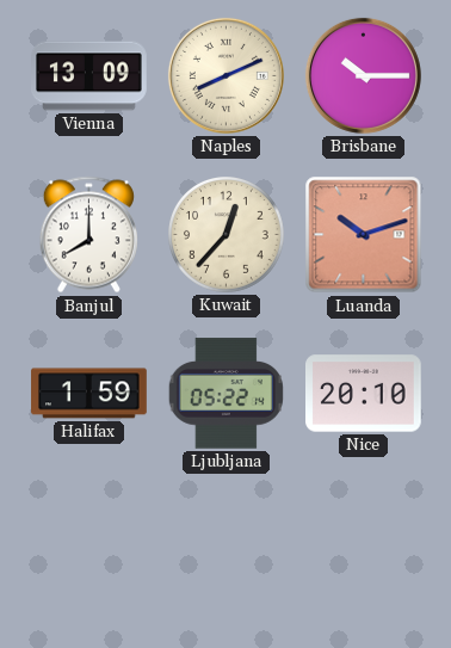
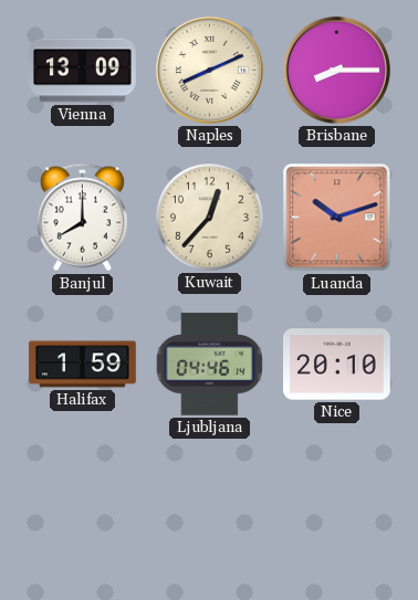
Brisbane: 10:15 -> 8:15
Ljubljana: 05:22 -> 04:46
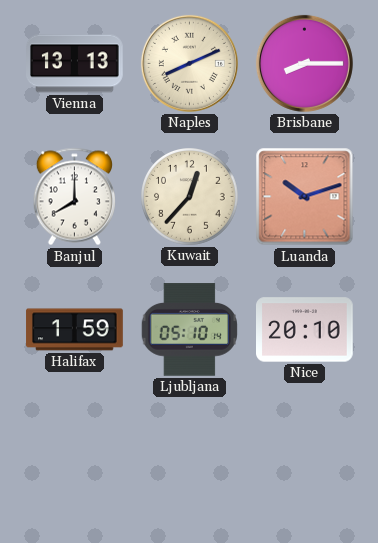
Vienna: 13:09 -> 13:13
Ljubljana: 04:46 -> 05:10
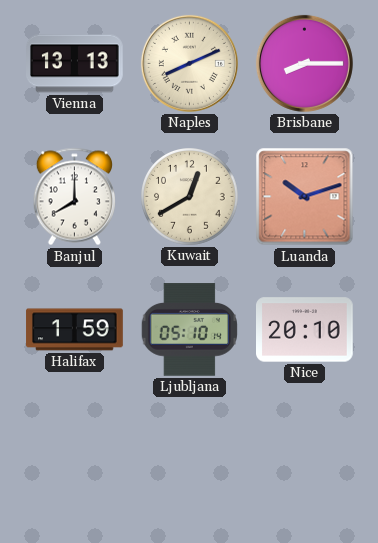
Kuwait: 12:37 -> 12:40
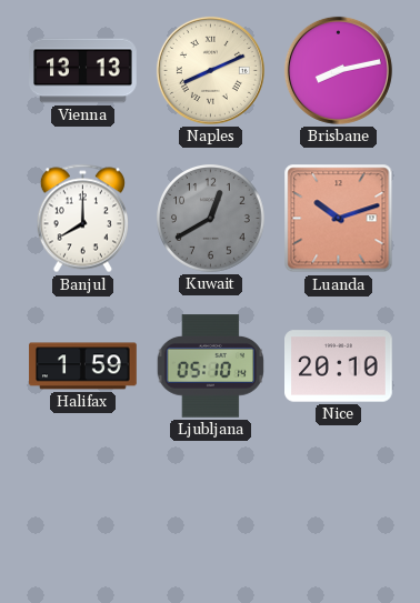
Brisbane: 8:15 -> 8:13
Kuwait dial: cream -> grey
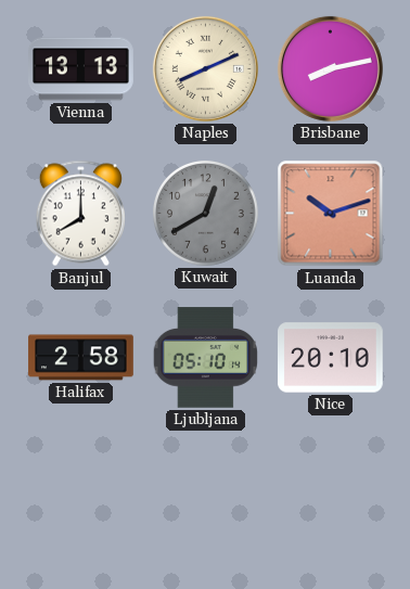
Halifax: 1:59 -> 2:58
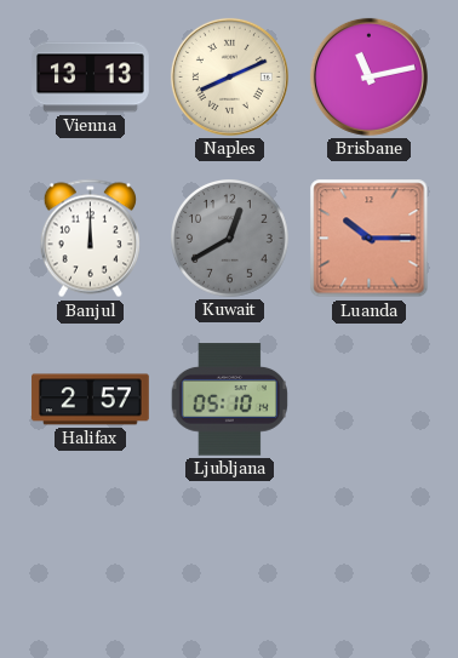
Brisbane: 8:13 -> 11:13
Banjul: 8:00 -> 12:00
Luanda: 10:12 -> 10:15
Halifax: 2:58 -> 2:57
Nice: 20:10 -> none
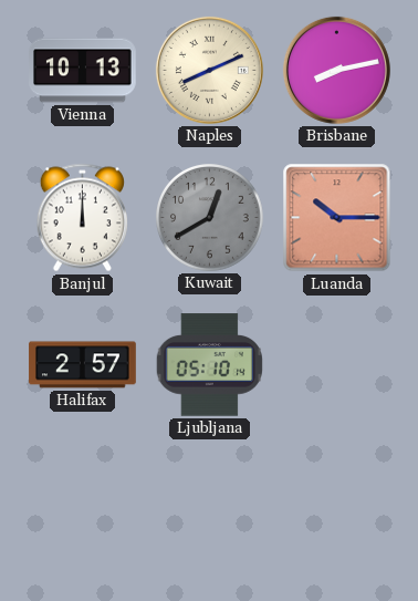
Vienna: 13:13 -> 10:13
Brisbane: 11:13 -> 8:13
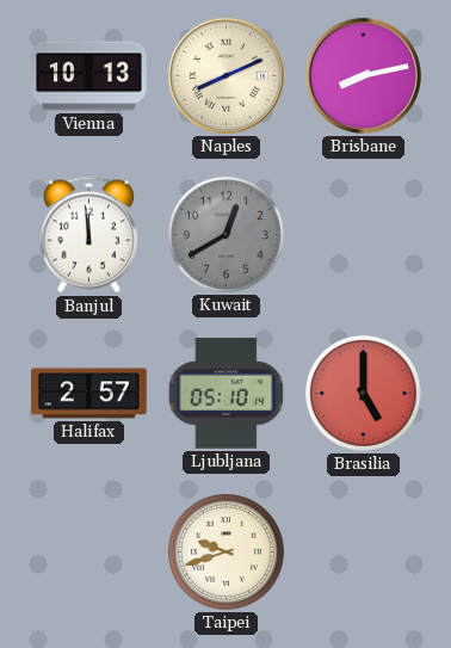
Banjul: 12:00 -> 11:59
Luanda: 10:15 -> none
Brasilia: none -> 5:00
Taipei: none -> 9:42
